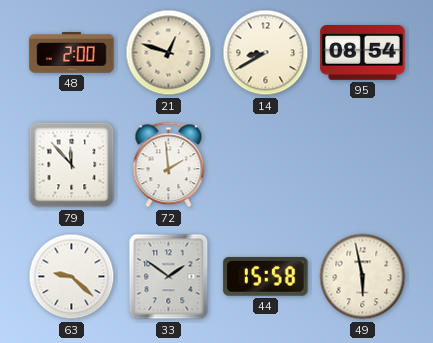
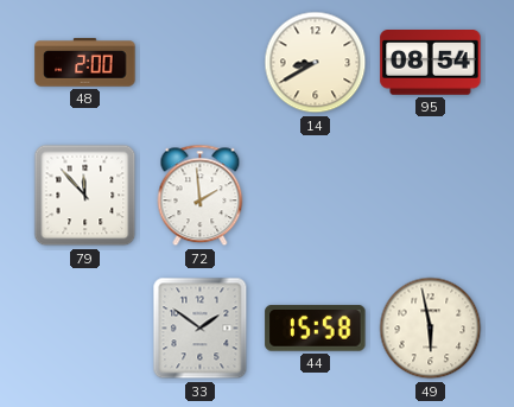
21: 12:48 -> none
63: 9:22 -> none
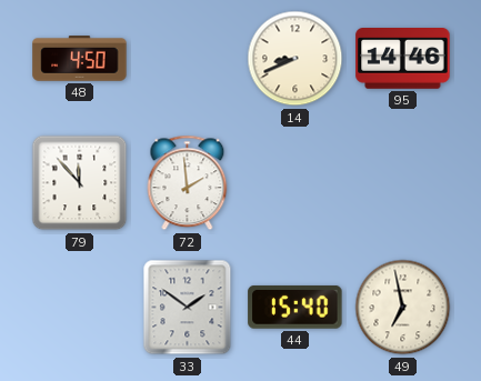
48: 2:00 -> 4:50
14: 8:40 -> 8:41
95: 08:54 -> 14:46
44: 15:58 -> 15:40
49: 5:58 -> 6:58
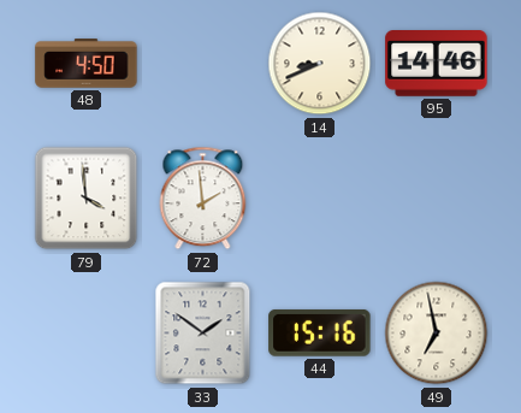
79: 11:53 -> 3:59
44: 15:40 -> 15:16
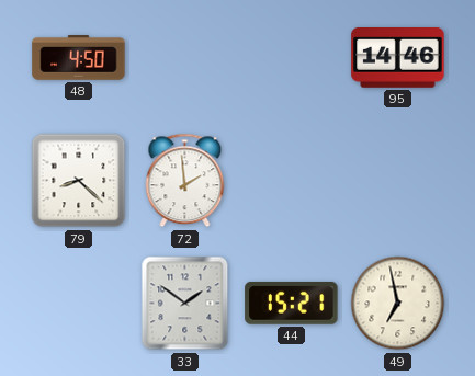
14: 8:41 -> none
79: 3:59 -> 8:22
44: 15:16 -> 15:21
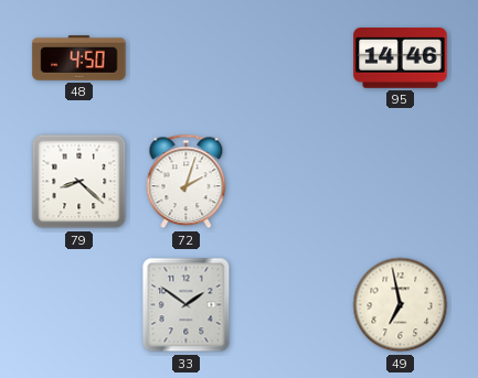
72: 1:59 -> 2:03
44: 15:21 -> none
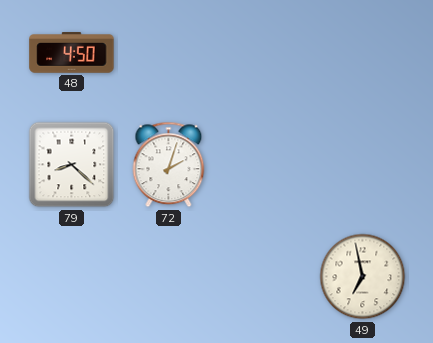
95: 14:46 -> none
33: 1:51 -> none
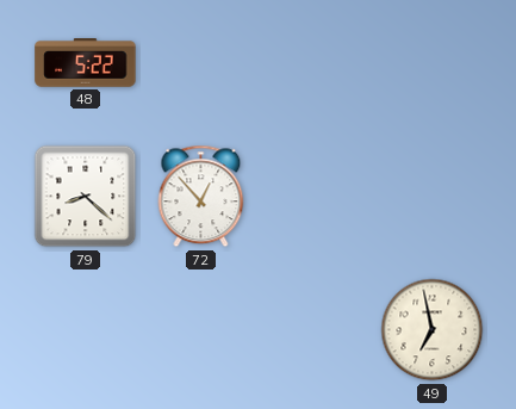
48: 4:50 -> 5:22
72: 2:03 -> 12:53
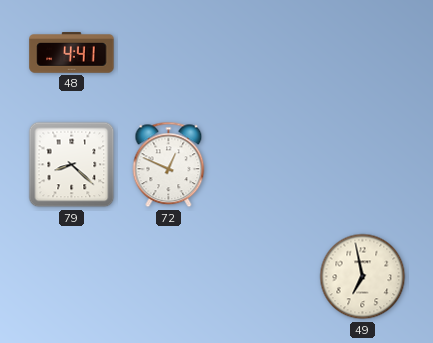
48: 5:22 -> 4:41
72: 12:53 -> 12:49
